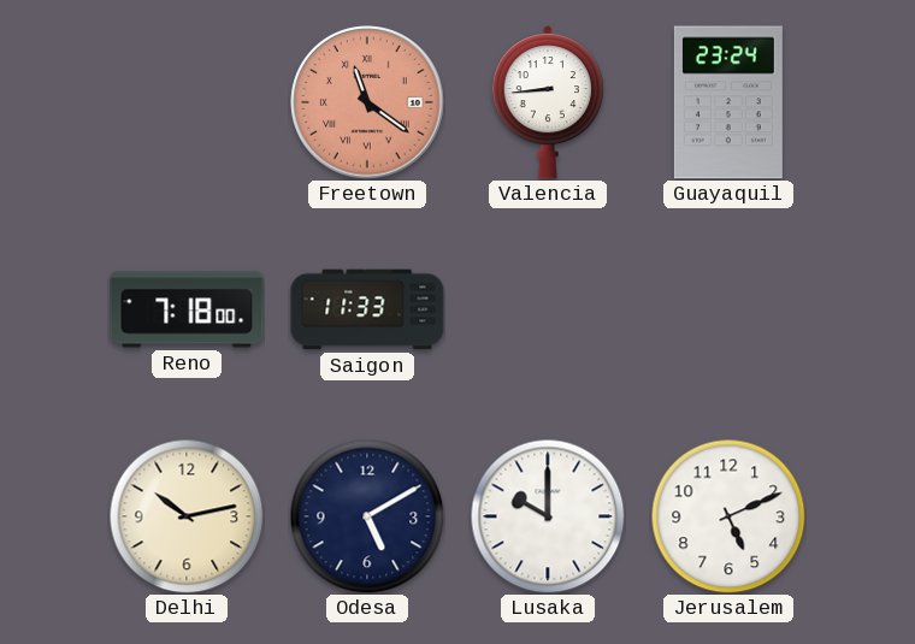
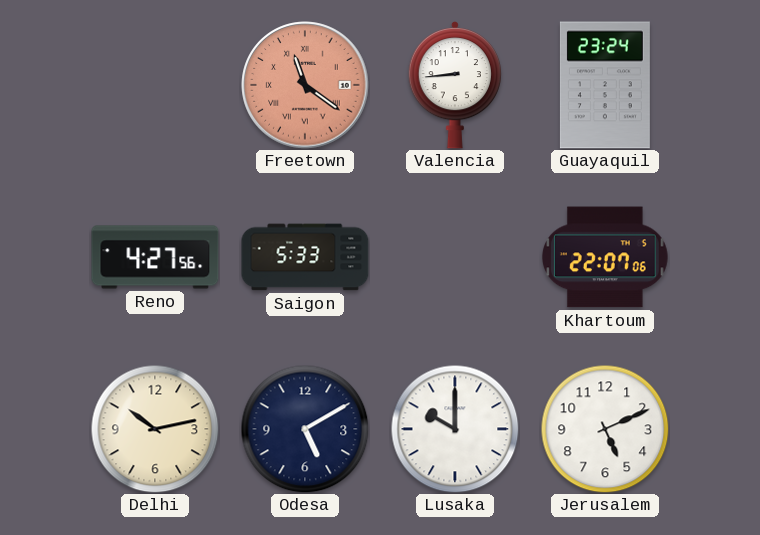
Reno: 7:18 -> 4:27
Saigon: 11:33 -> 5:33
Khartoum: none -> 22:07
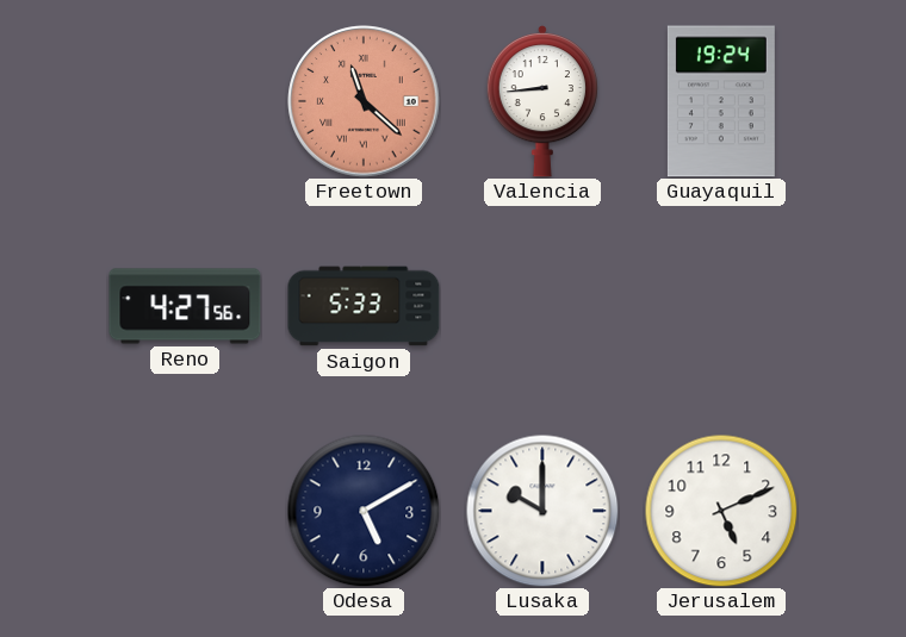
Freetown: 11:21 -> 11:22
Guayaquil: 23:24 -> 19:24
Khartoum: 22:07 -> none
Delhi: 10:13 -> none
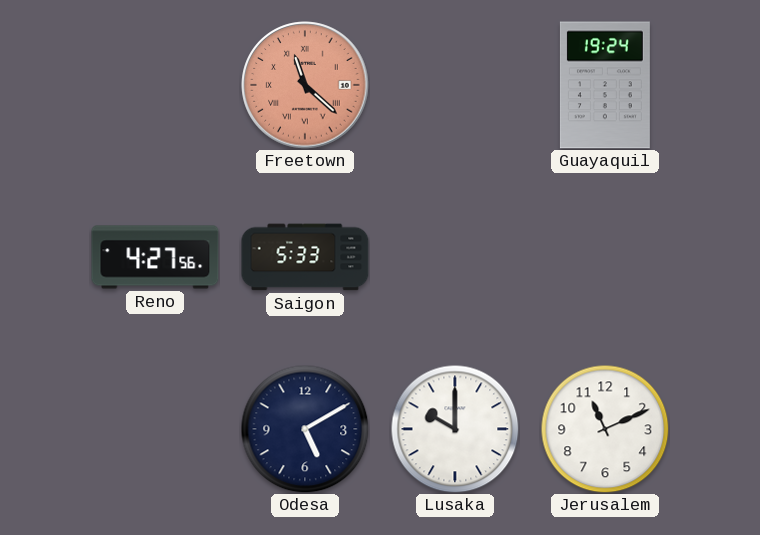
Valencia: 8:44 -> none
Jerusalem: 5:11 -> 11:11
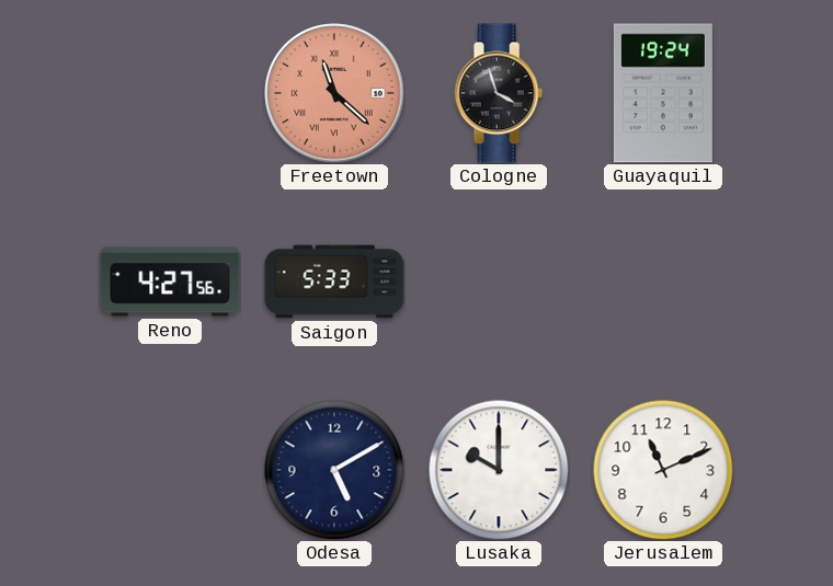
Cologne: none -> 3:57
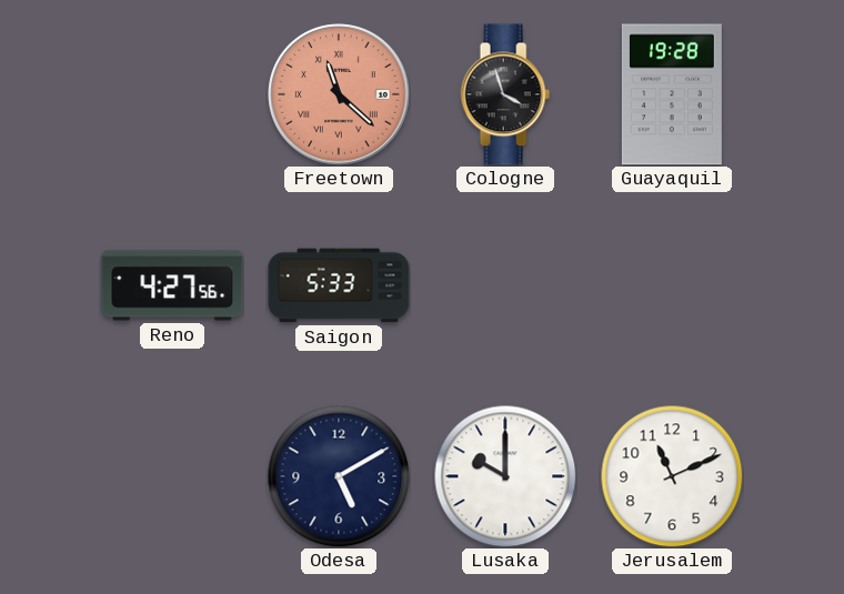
Guayaquil: 19:24 -> 19:28
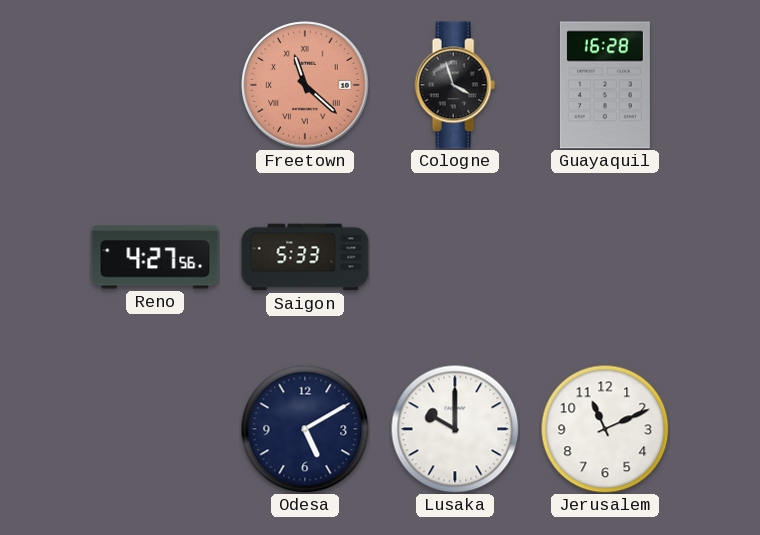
Guayaquil: 19:28 -> 16:28
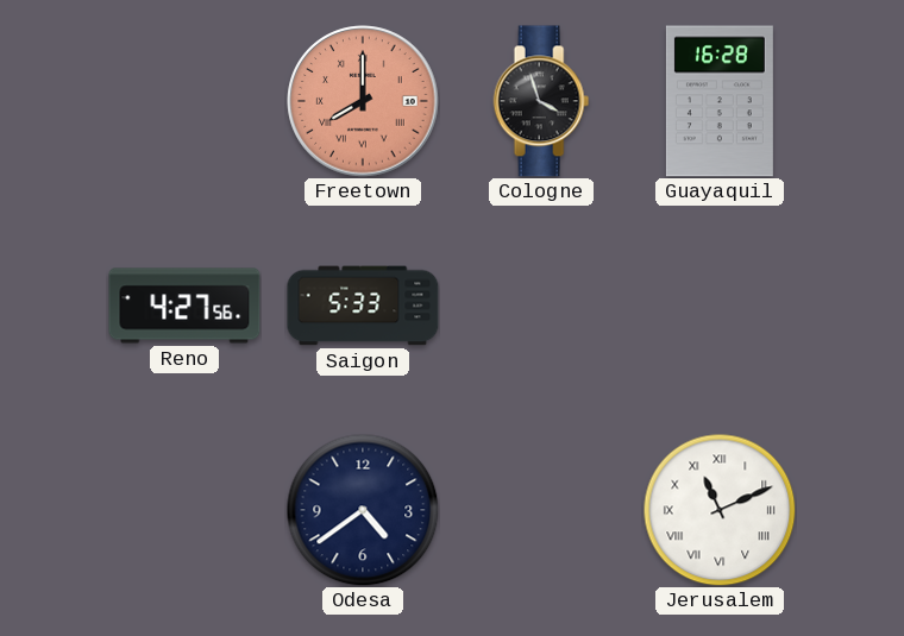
Freetown: 11:22 -> 8:00
Odesa: 5:10 -> 4:39
Lusaka: 10:00 -> none
Jerusalem numerals: Arabic -> Roman
